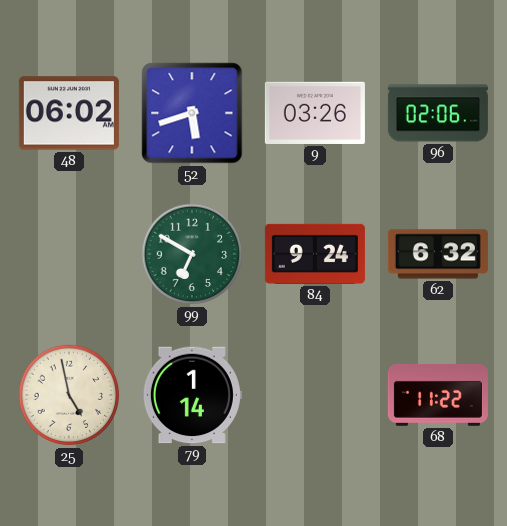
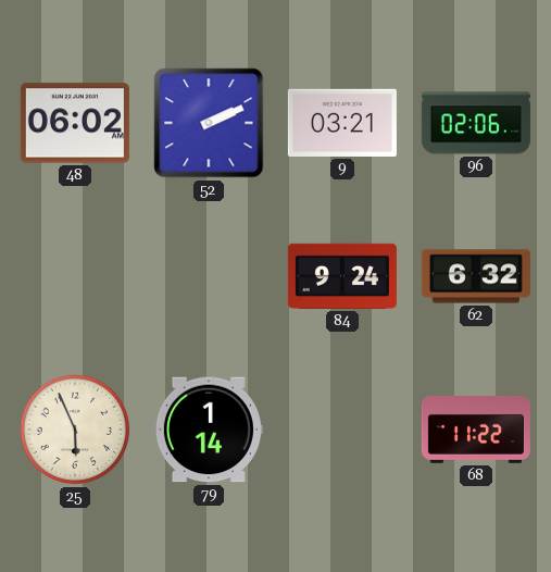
52: 5:42 -> 2:11
9: 03:26 -> 03:21
99: 6:50 -> none
25: 4:58 -> 5:56
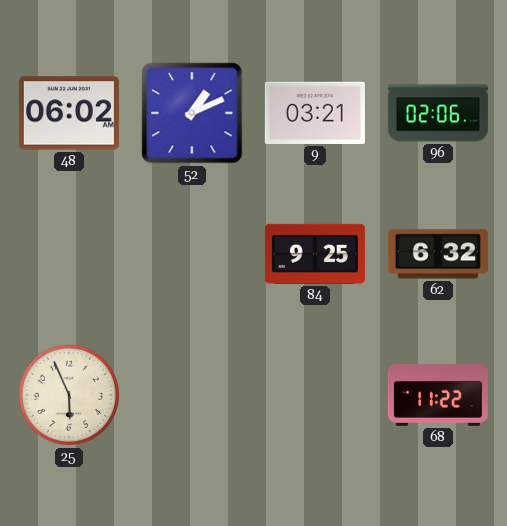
52: 2:11 -> 1:11
84: 9:24 -> 9:25
79: 1:14 -> none
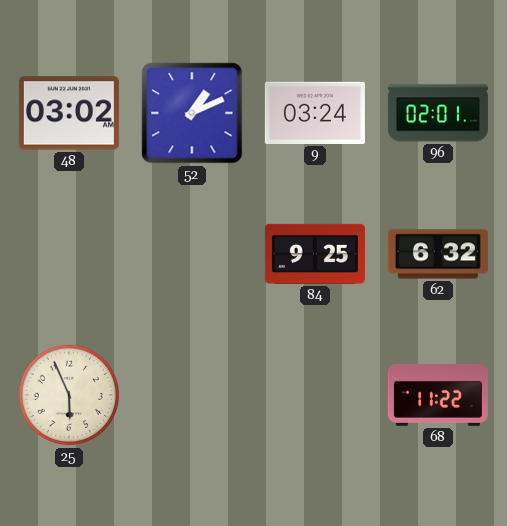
48: 06:02 -> 03:02
9: 03:21 -> 03:24
96: 02:06 -> 02:01
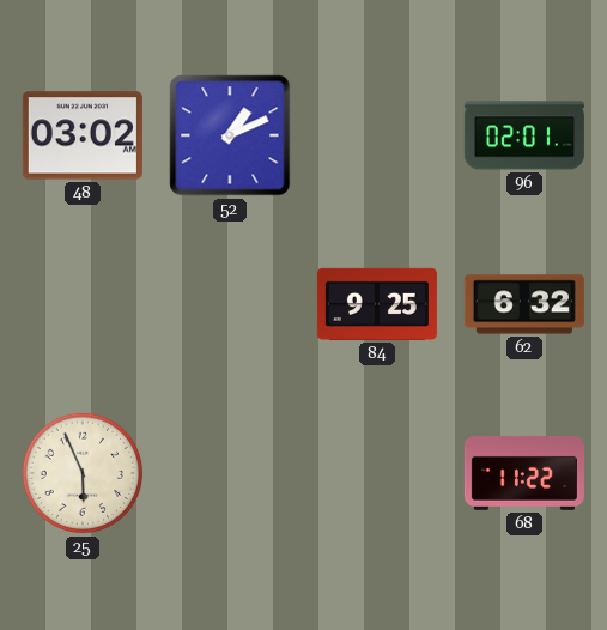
9: 03:24 -> none
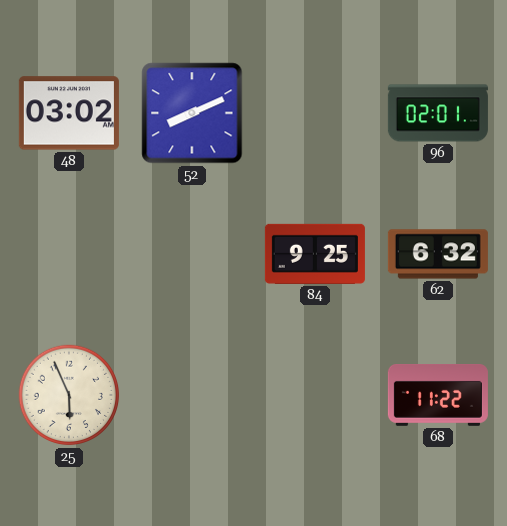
52: 1:11 -> 8:11
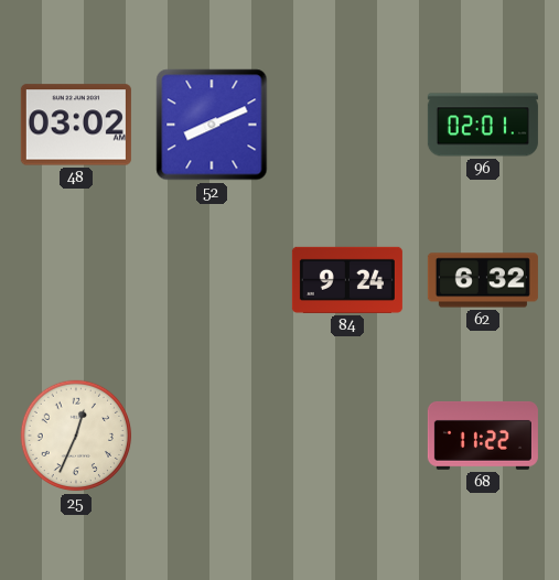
84: 9:25 -> 9:24
25: 5:56 -> 12:34
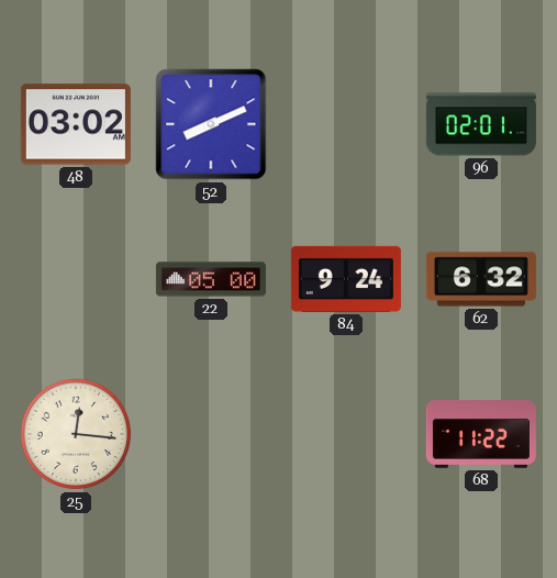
22: none -> 05:00
25: 12:34 -> 12:16
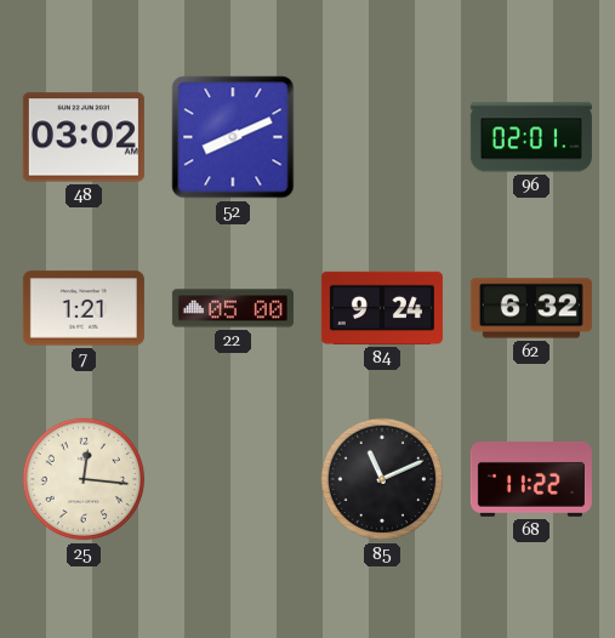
7: none -> 1:21
85: none -> 11:11
